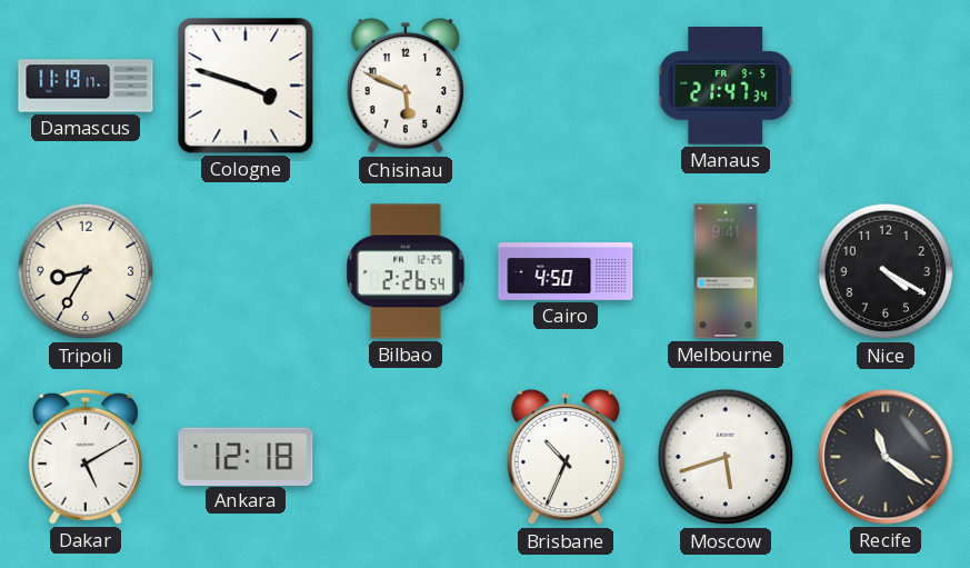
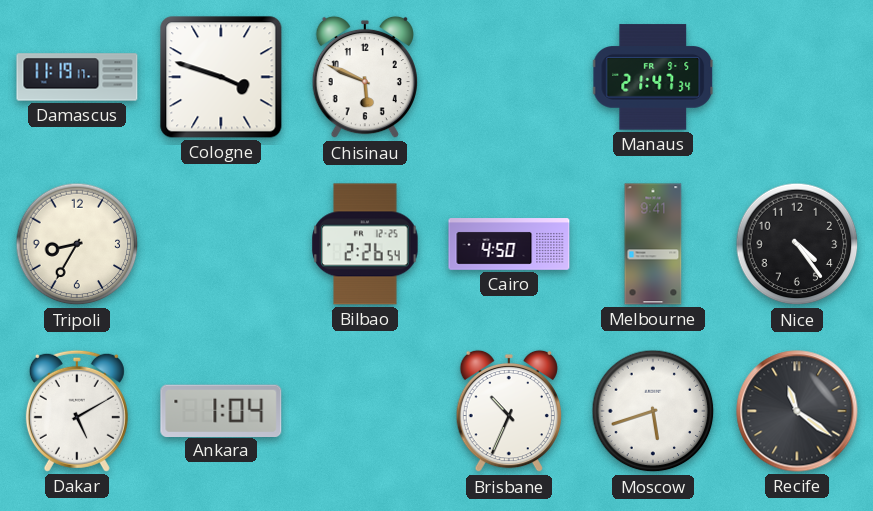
Nice: 4:20 -> 4:24
Ankara: 12:18 -> 1:04
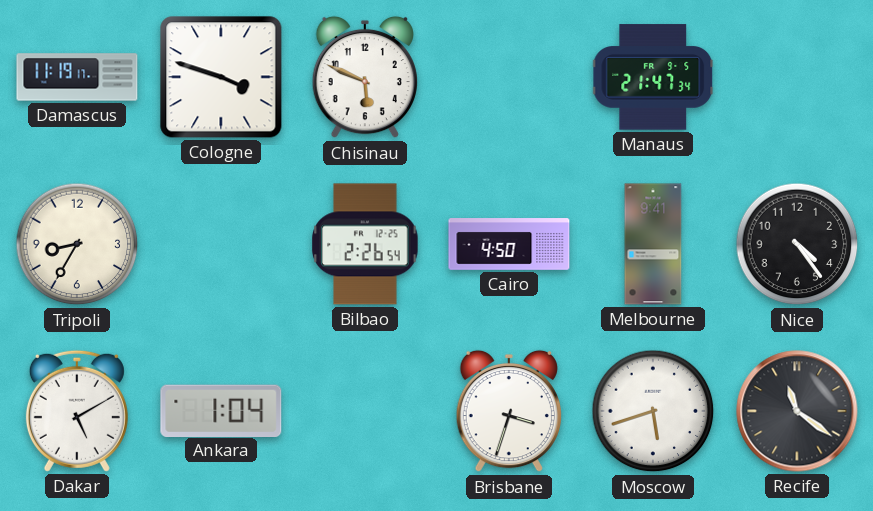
Brisbane: 10:34 -> 3:33
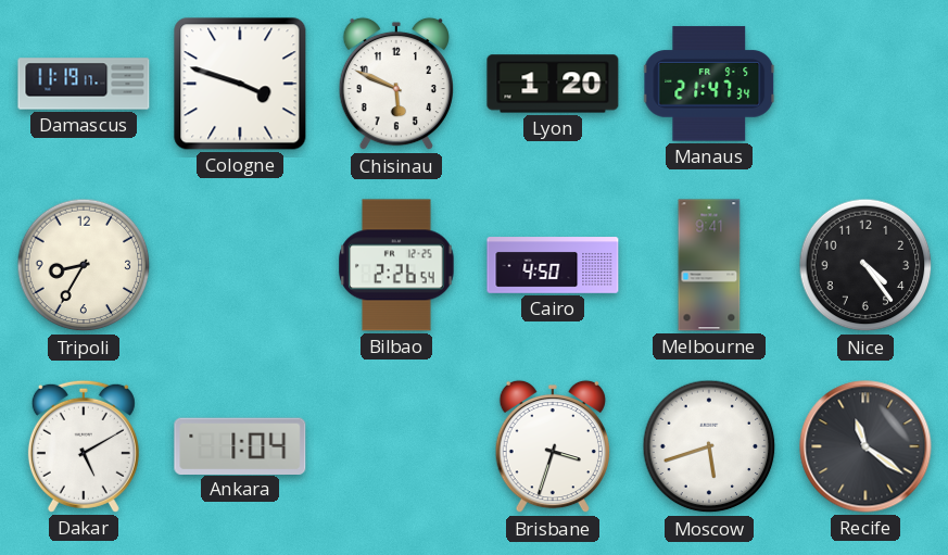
Lyon: none -> 1:20
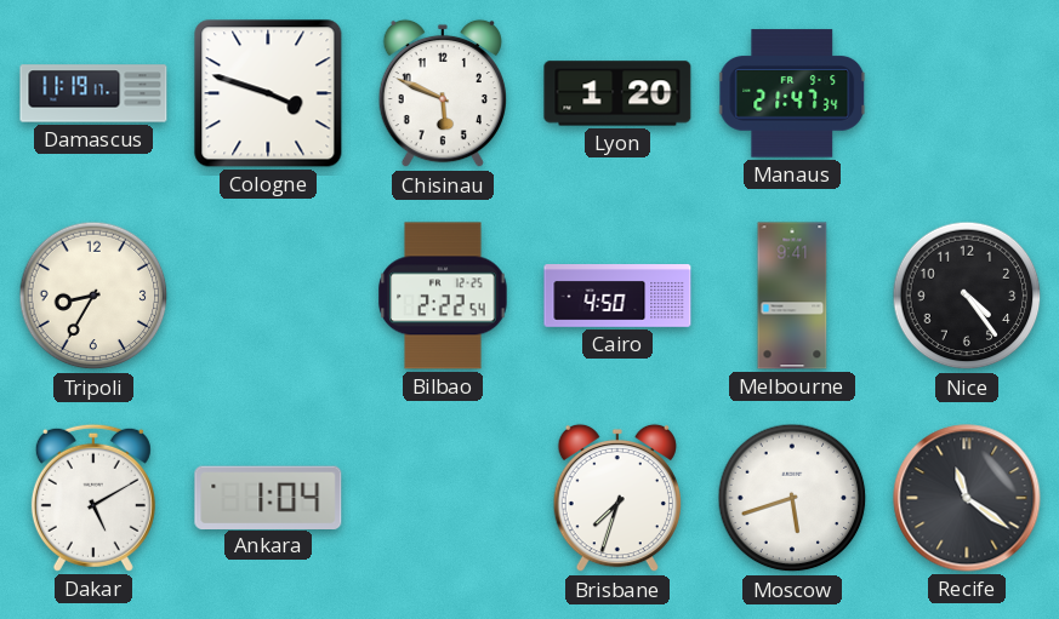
Bilbao: 2:26 -> 2:22
Brisbane: 3:33 -> 7:33
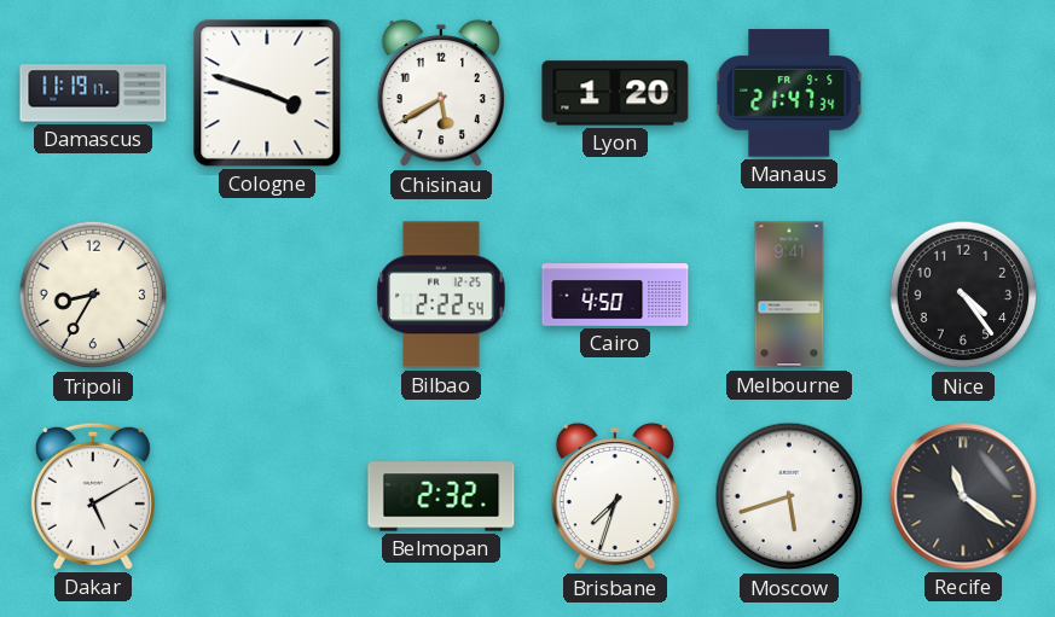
Chisinau: 5:49 -> 5:40
Ankara: 1:04 -> none
Belmopan: none -> 2:32
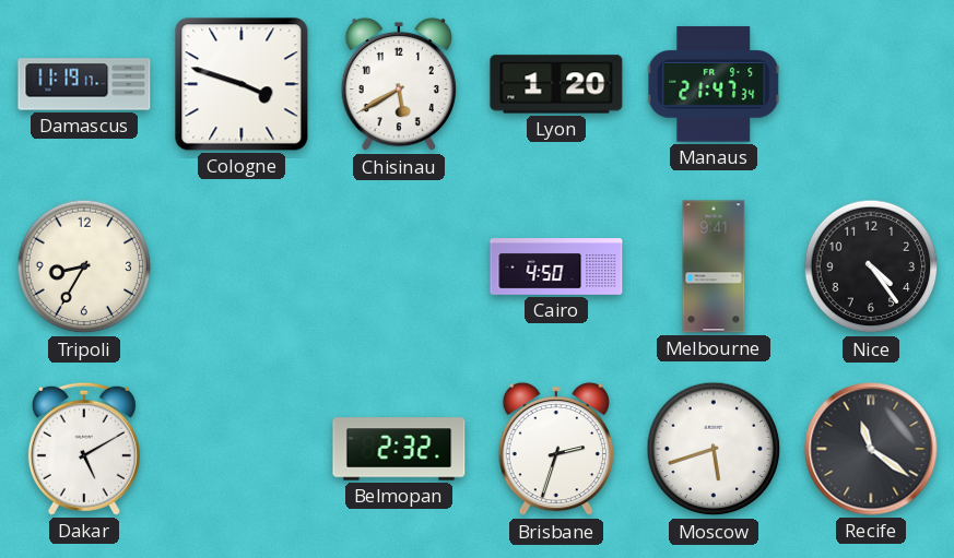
Bilbao: 2:22 -> none
Brisbane: 7:33 -> 2:33
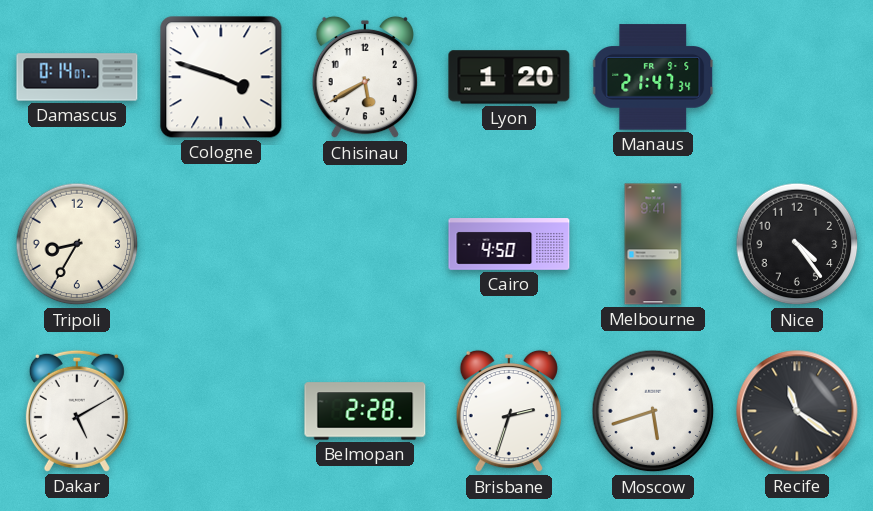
Damascus: 11:19 -> 0:14
Belmopan: 2:32 -> 2:28
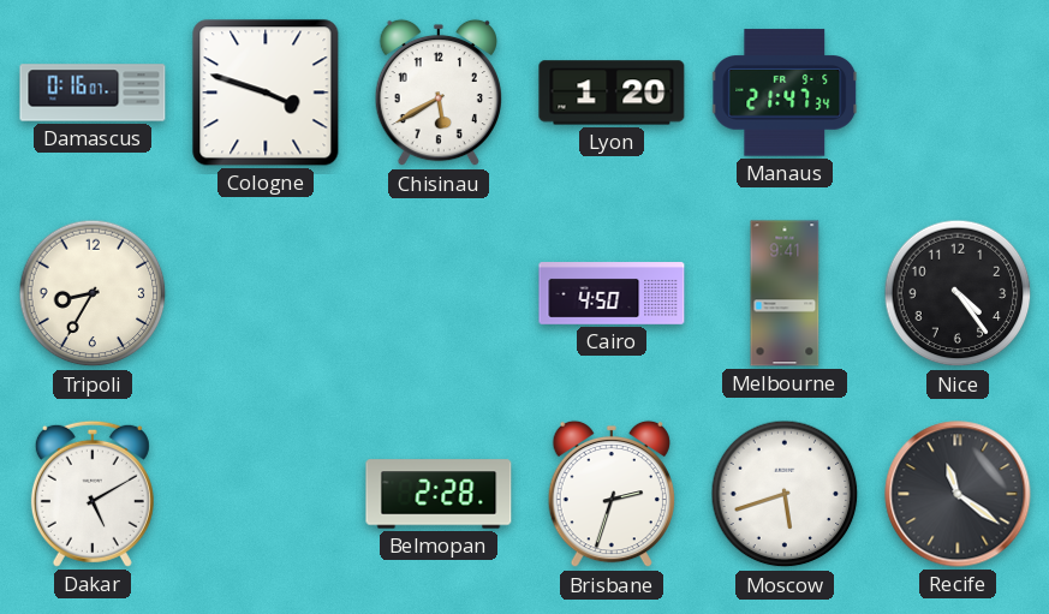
Damascus: 0:14 -> 0:16
